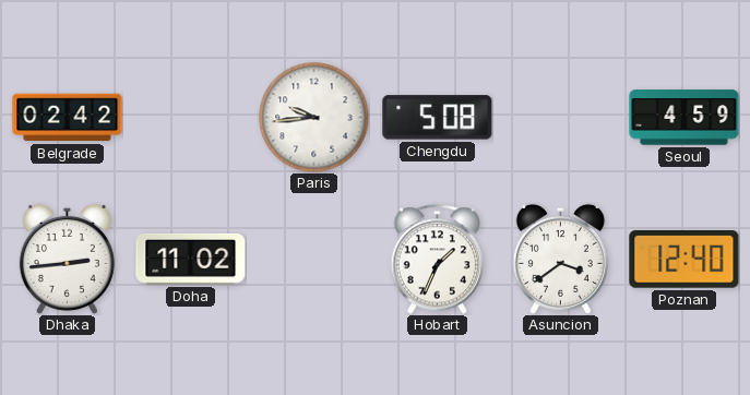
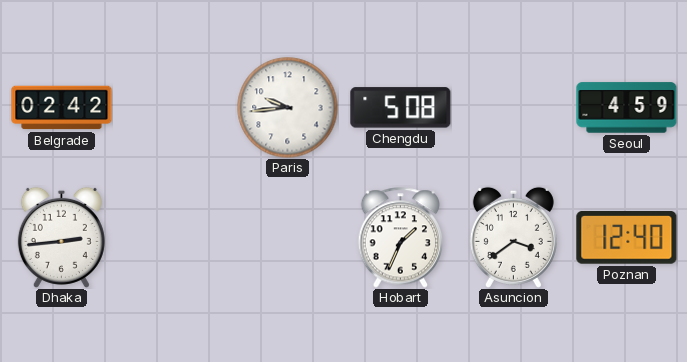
Doha: 11:02 -> none
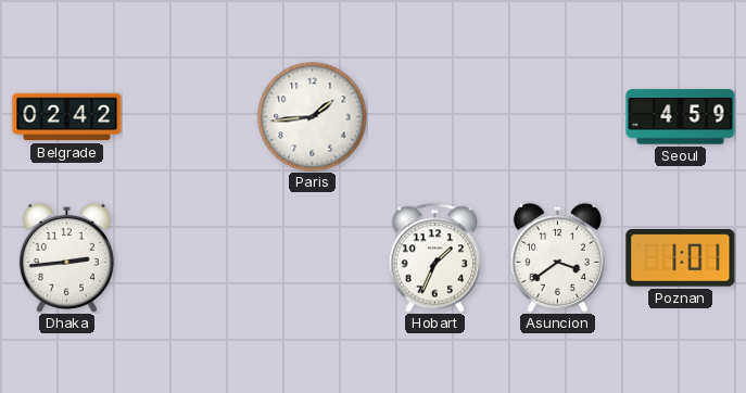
Paris: 9:44 -> 1:44
Chengdu: 5:08 -> none
Poznan: 12:40 -> 1:01
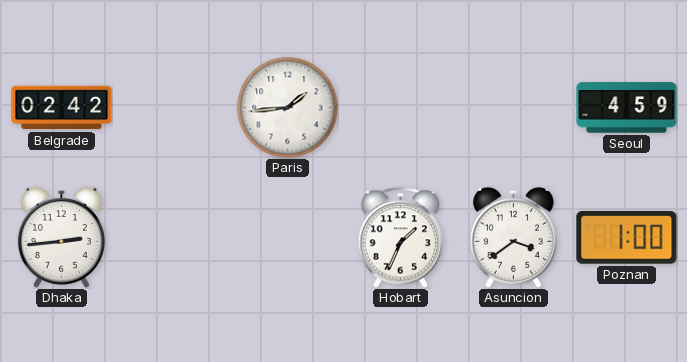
Poznan: 1:01 -> 1:00
